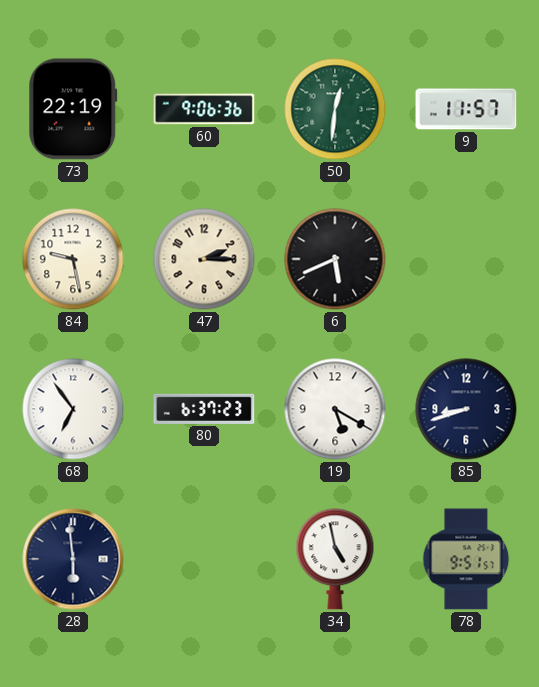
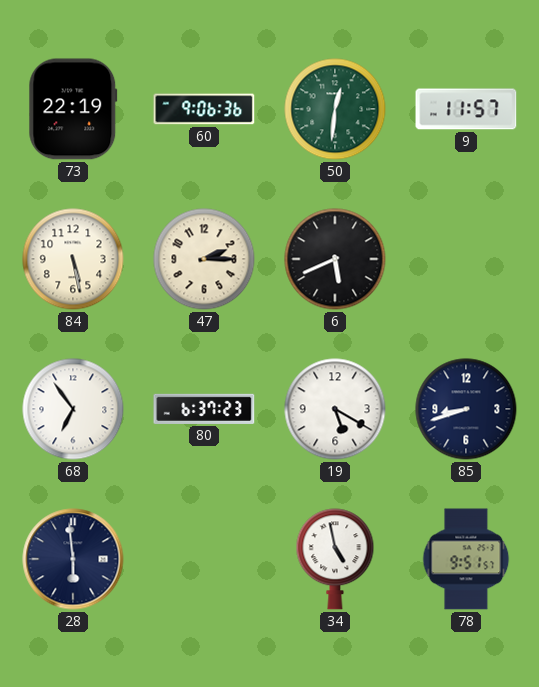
84: 9:28 -> 5:28
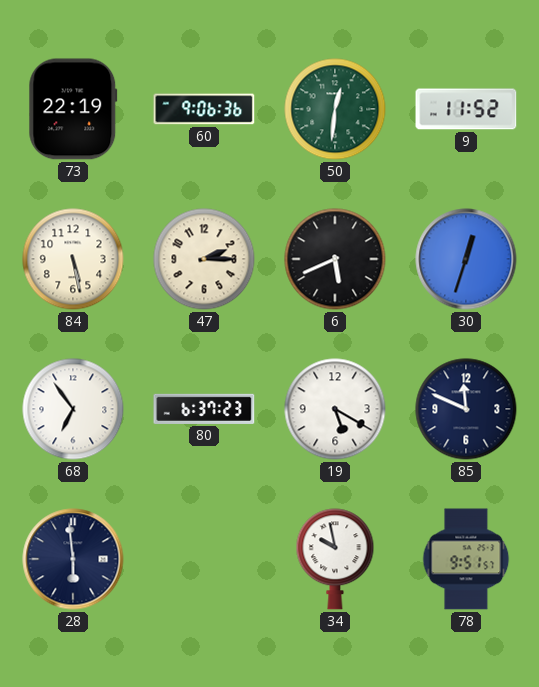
9: 11:57 -> 11:52
30: none -> 12:33
85: 8:42 -> 11:49
34: 4:58 -> 9:58
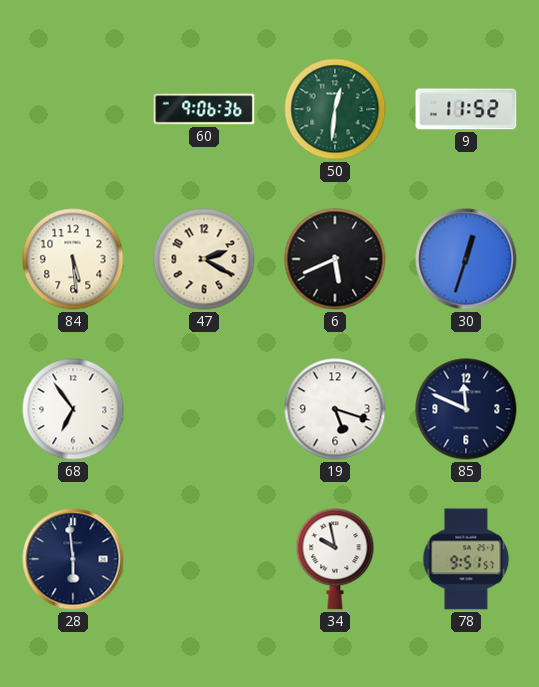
73: 22:19 -> none
84: 5:28 -> 5:29
47: 2:15 -> 2:20
80: 6:37 -> none
19: 5:20 -> 5:18
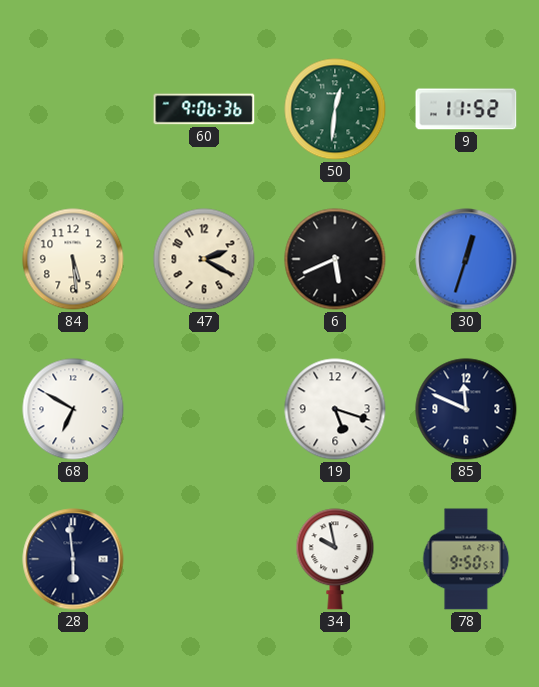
68: 6:54 -> 6:50
78: 9:51 -> 9:50
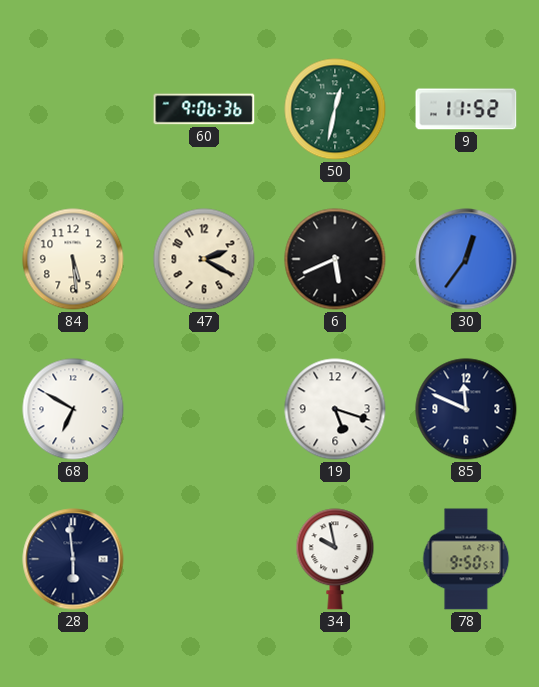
50: 12:31 -> 12:32
30: 12:33 -> 12:36
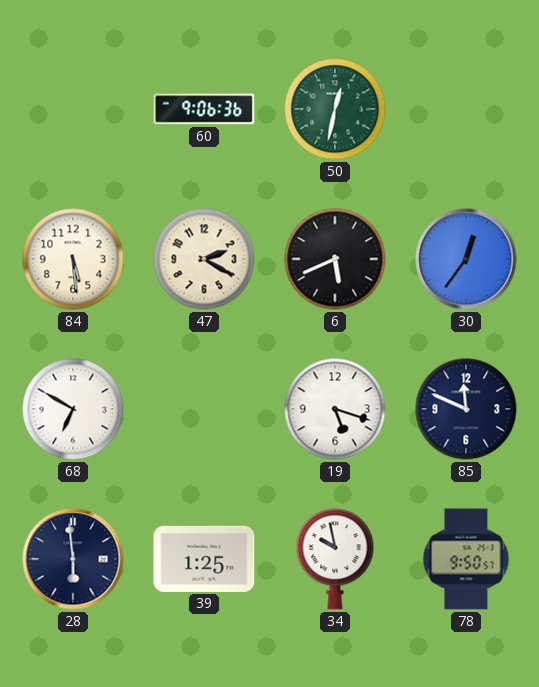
9: 11:52 -> none
39: none -> 1:25
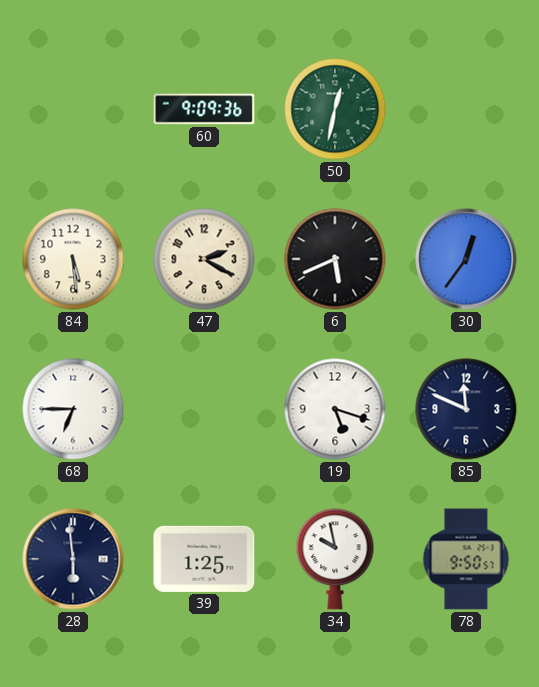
60: 9:06 -> 9:09
68: 6:50 -> 6:45
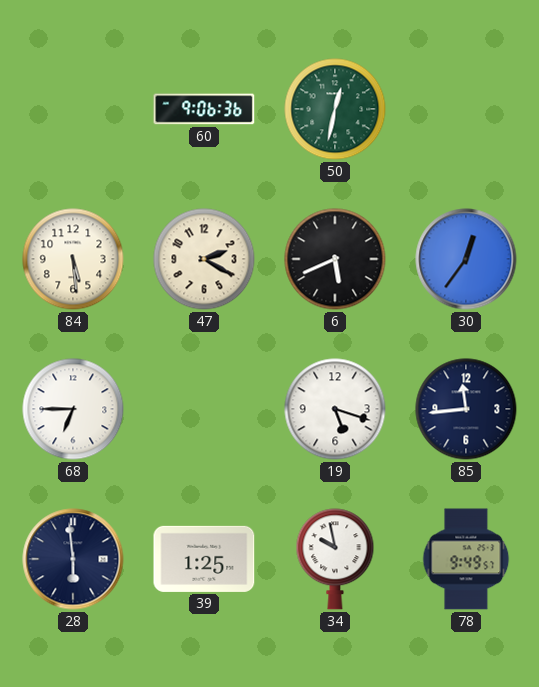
60: 9:09 -> 9:06
85: 11:49 -> 11:44
78: 9:50 -> 9:49
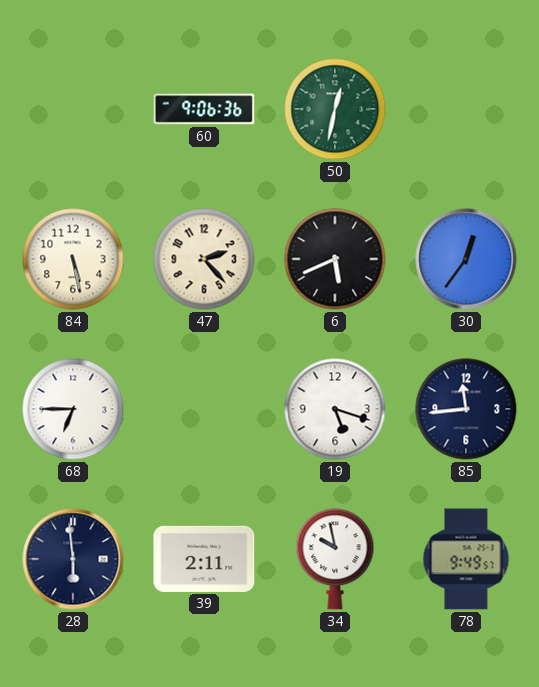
84: 5:29 -> 5:28
47: 2:20 -> 2:23
39: 1:25 -> 2:11
